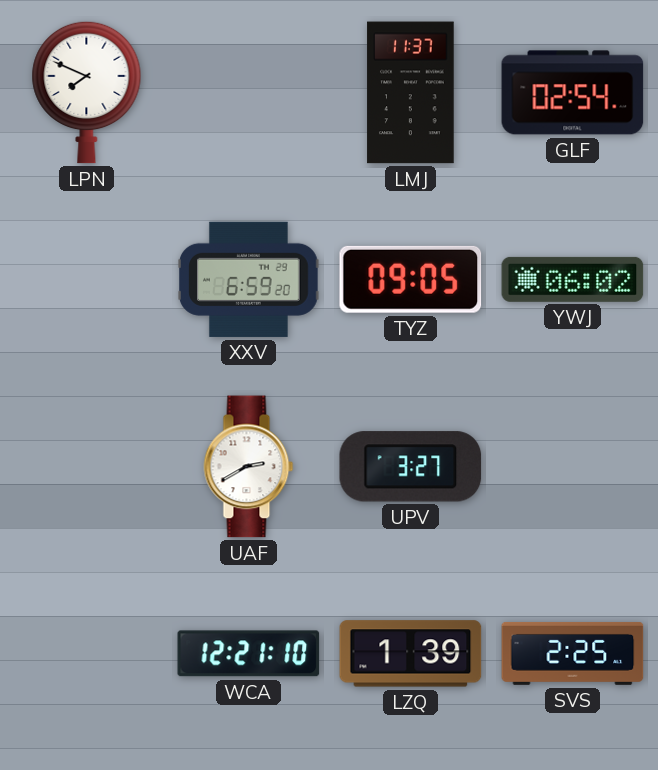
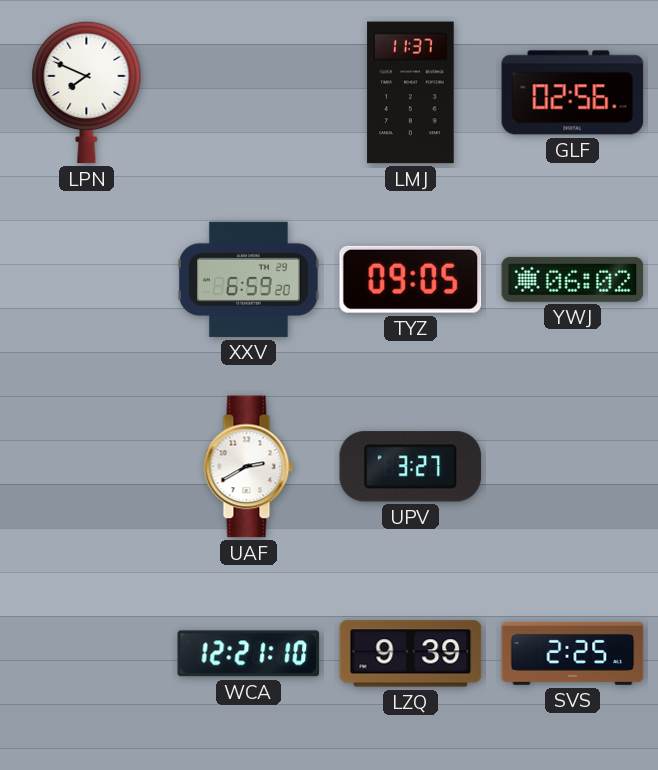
GLF: 02:54 -> 02:56
LZQ: 1:39 -> 9:39
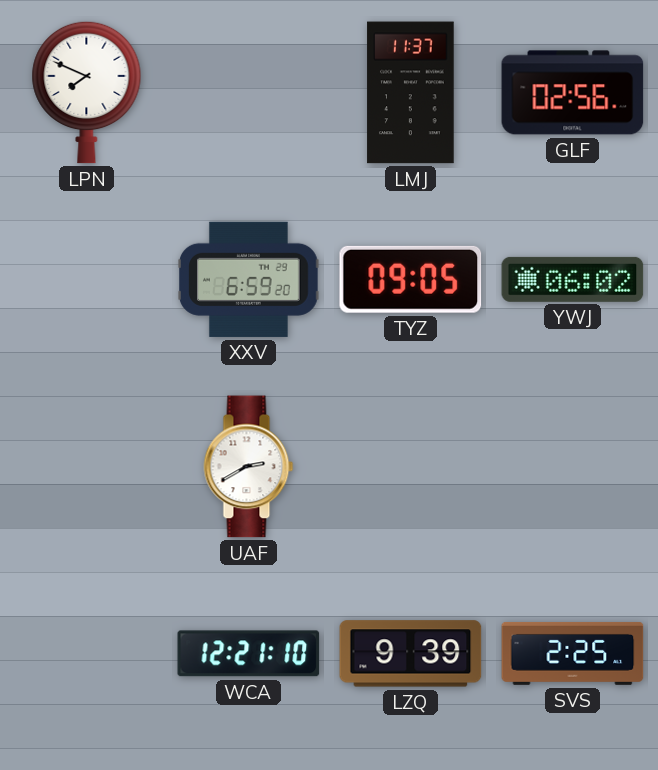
UPV: 3:27 -> none
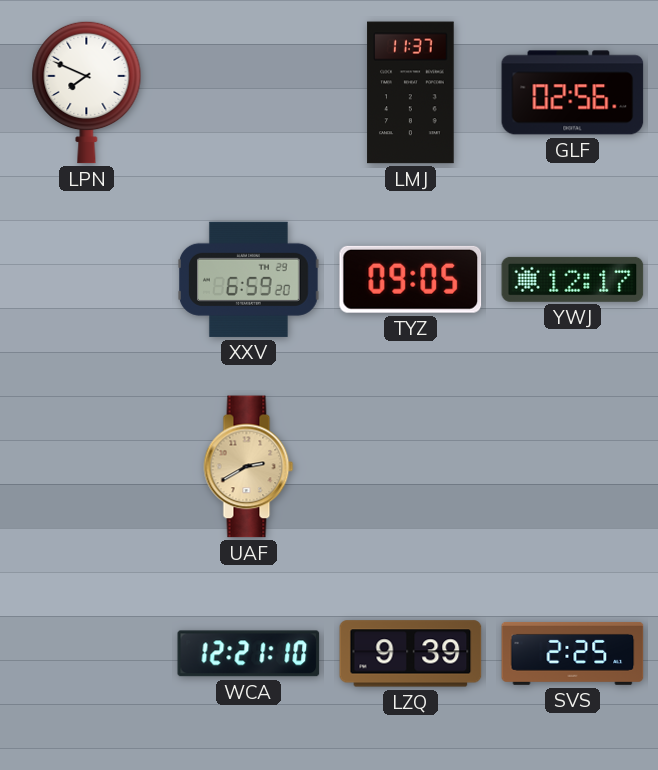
YWJ: 06:02 -> 12:17
UAF dial: white -> champagne
